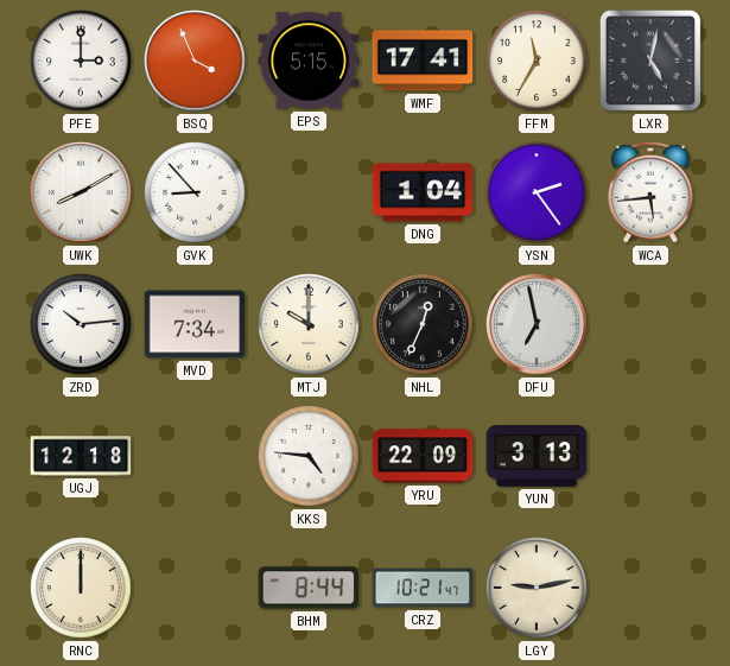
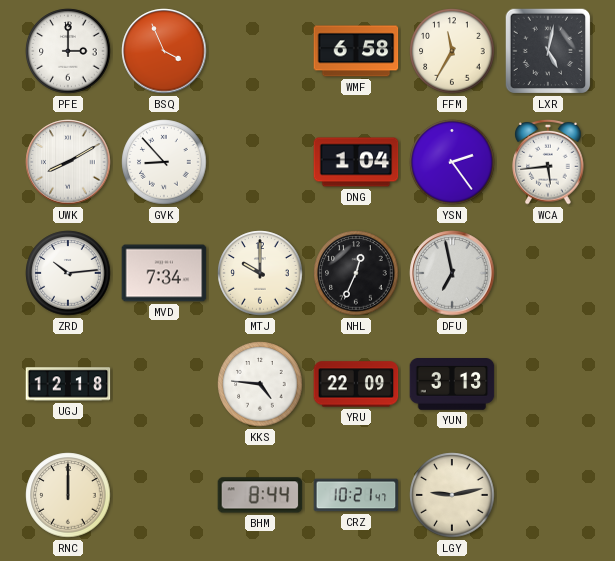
EPS: 5:15 -> none
WMF: 17:41 -> 6:58
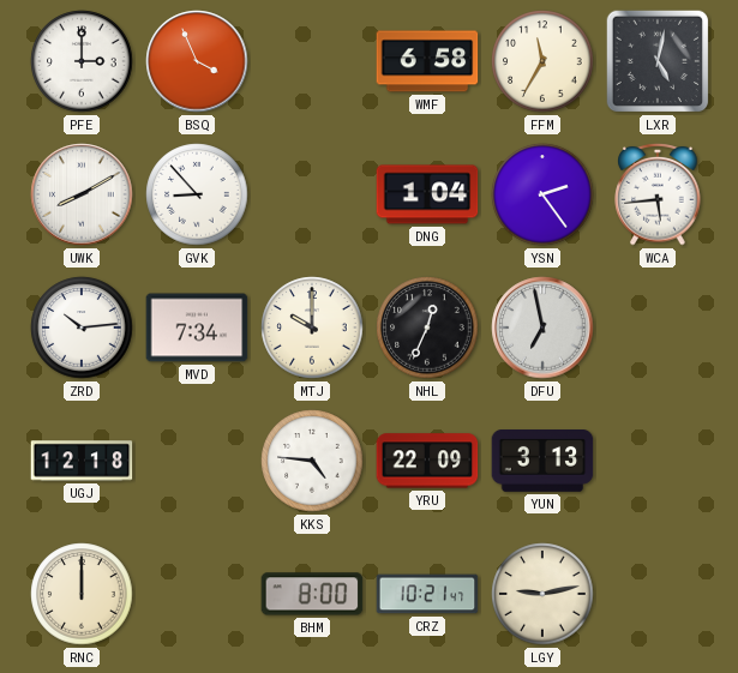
BHM: 8:44 -> 8:00
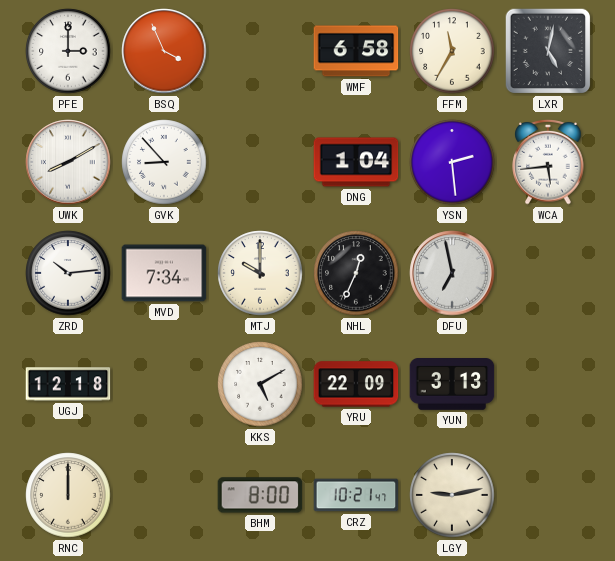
YSN: 2:24 -> 2:29
KKS: 4:46 -> 5:10
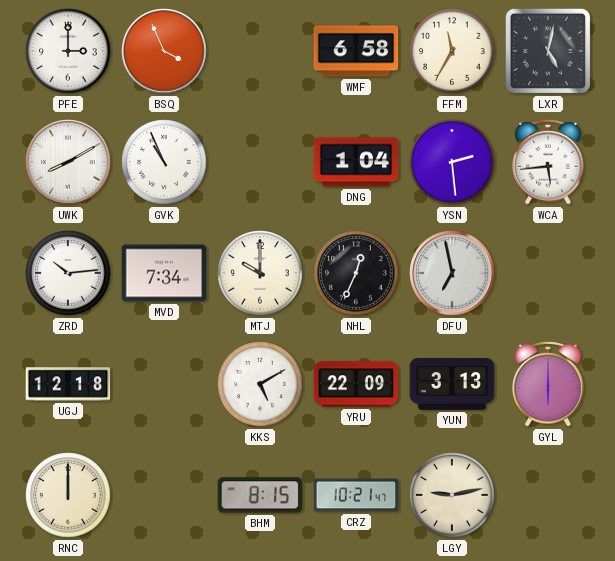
GVK: 8:53 -> 10:56
GYL: none -> 6:00
BHM: 8:00 -> 8:15
